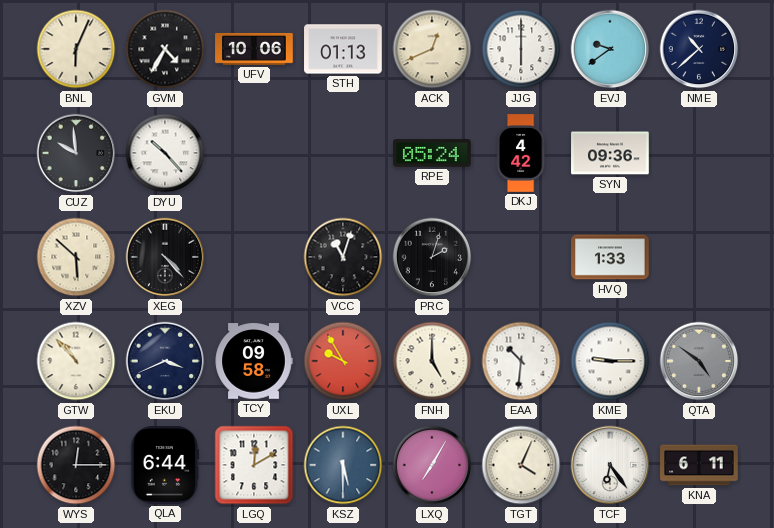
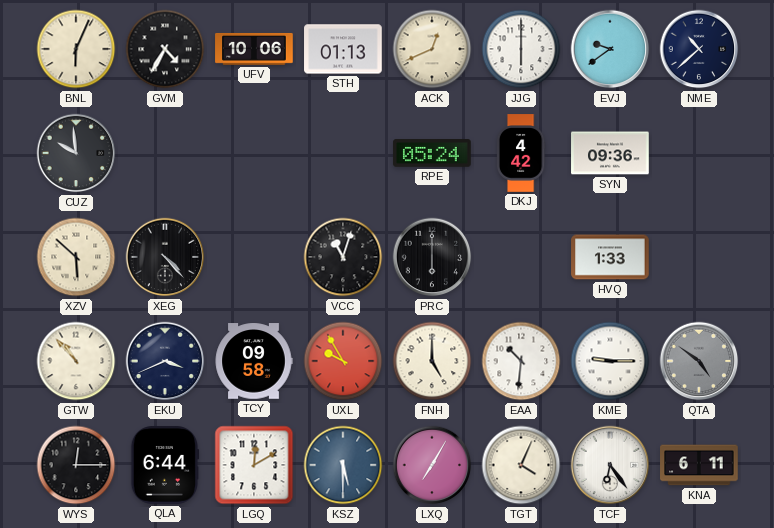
DYU: 10:23 -> none
PRC: 2:03 -> 6:00
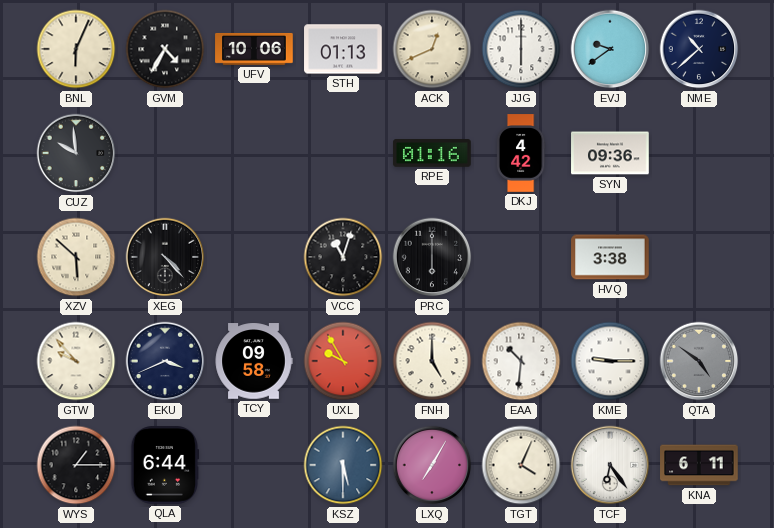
RPE: 05:24 -> 01:16
HVQ: 1:33 -> 3:38
GTW: 10:53 -> 9:53
WYS: 12:15 -> 1:15
LGQ: 12:10 -> none
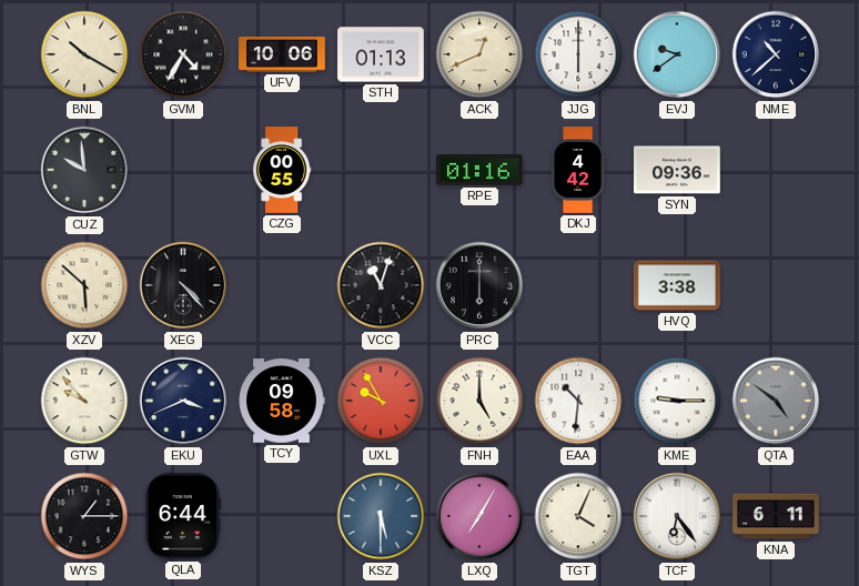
BNL: 6:04 -> 10:20
CZG: none -> 00:55
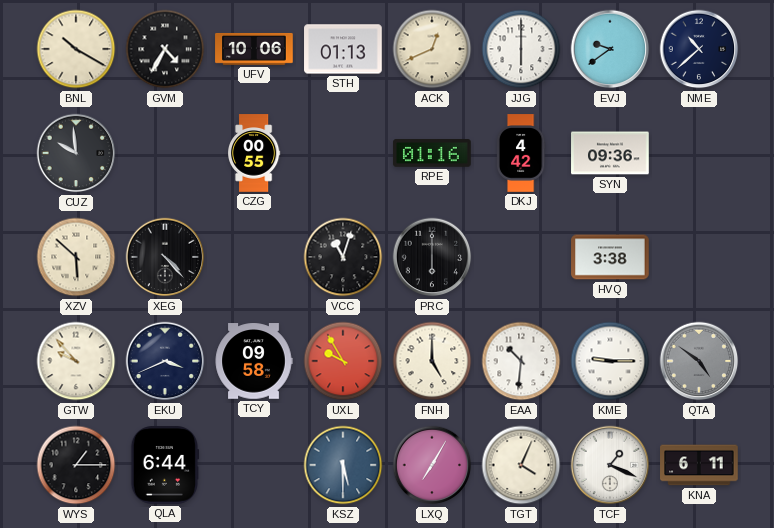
TCF: 6:24 -> 1:19
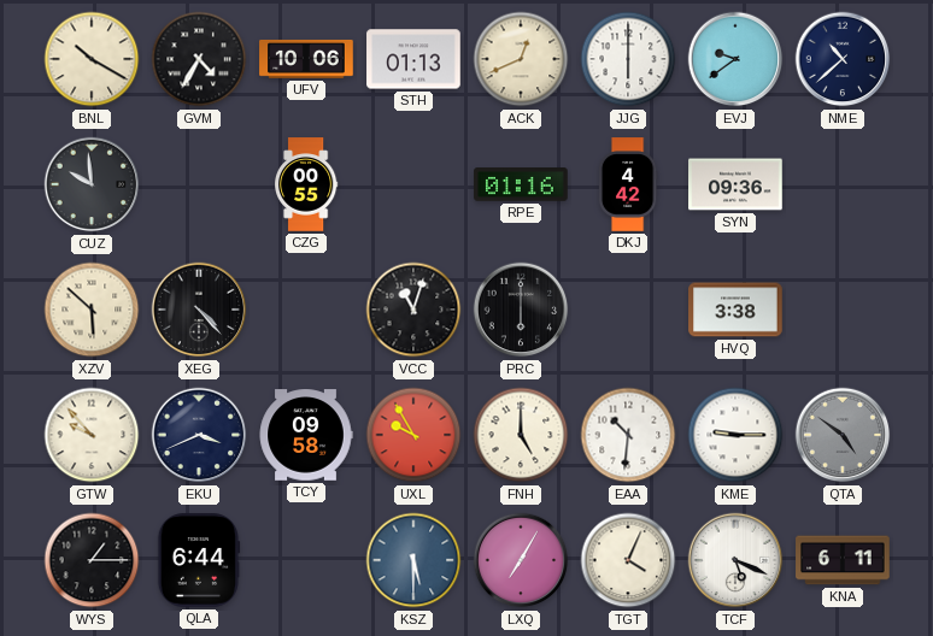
TCF: 1:19 -> 5:19
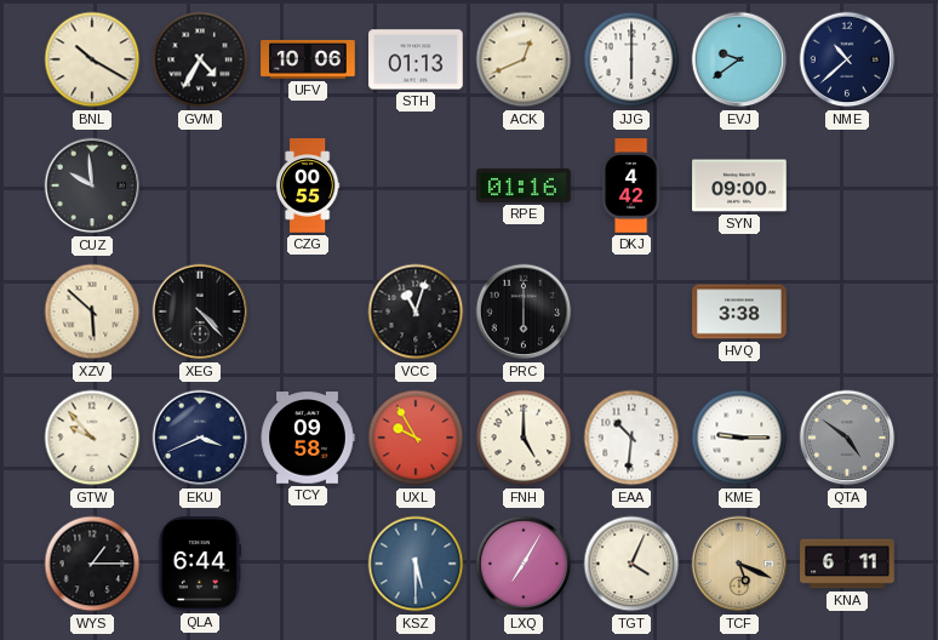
SYN: 09:36 -> 09:00
TCF dial: white -> champagne
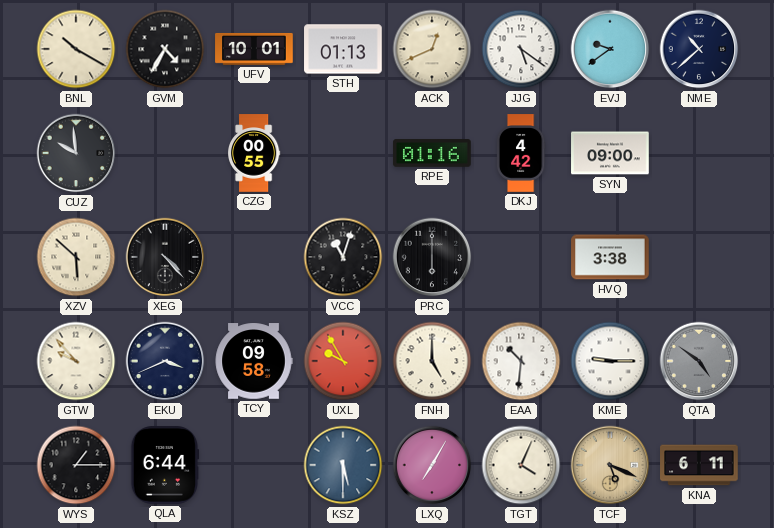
UFV: 10:06 -> 10:01
JJG: 6:00 -> 5:21
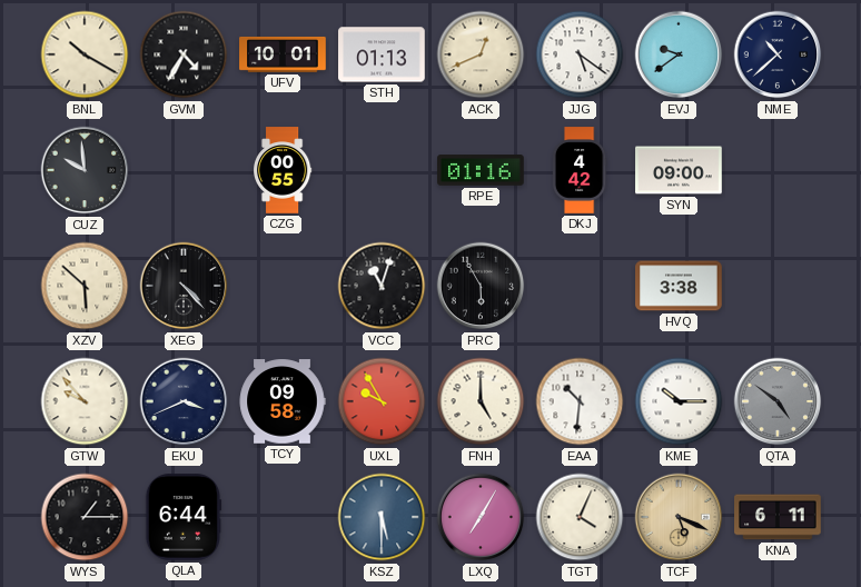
PRC: 6:00 -> 5:55
KME: 9:15 -> 10:15
